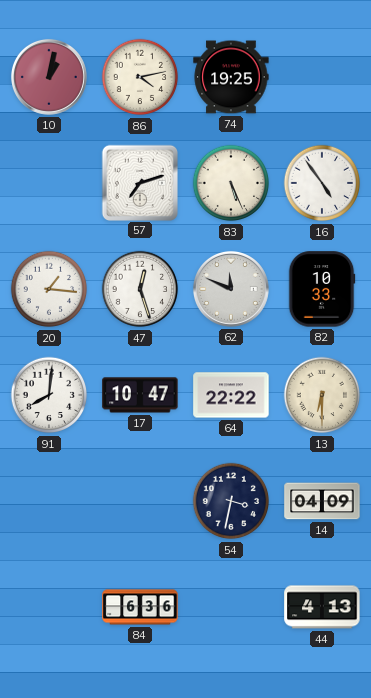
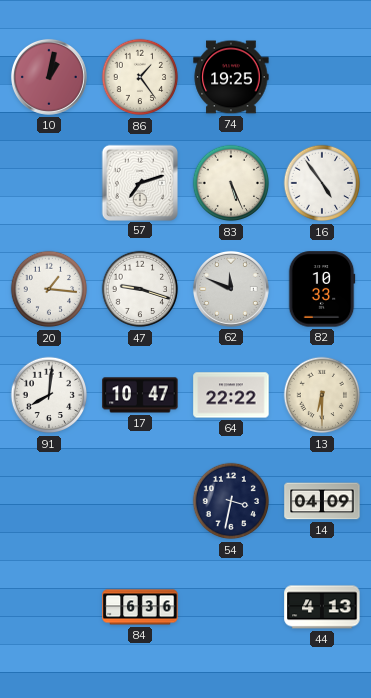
86: 4:13 -> 1:24
47: 12:27 -> 9:18
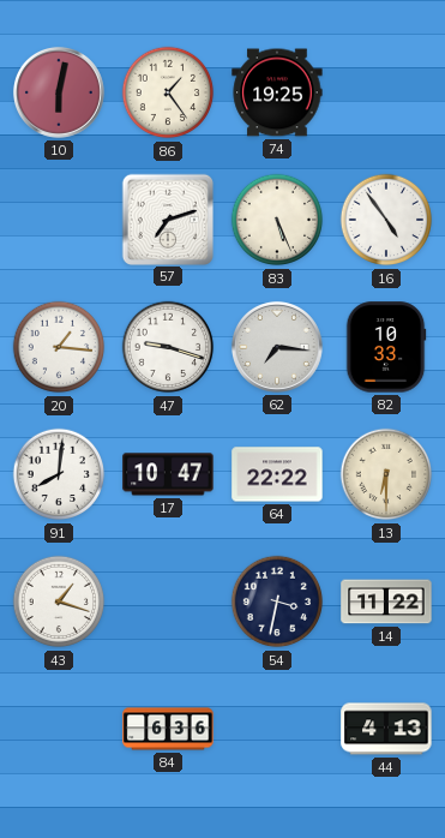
10: 1:02 -> 6:02
62: 11:49 -> 7:16
43: none -> 1:18
14: 04:09 -> 11:22
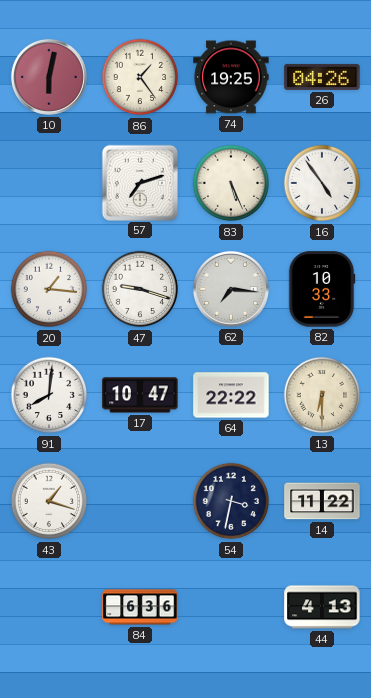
26: none -> 04:26
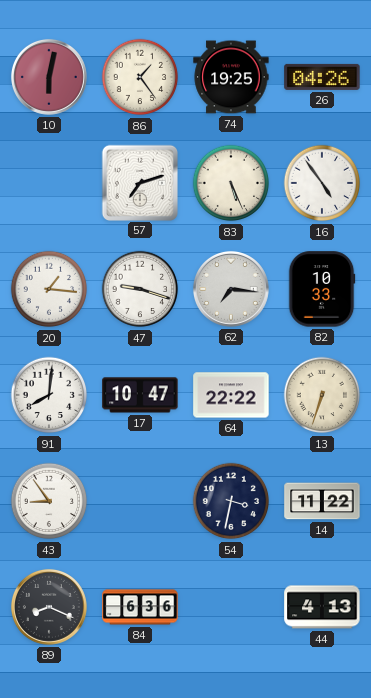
13: 6:30 -> 6:33
43: 1:18 -> 8:54
89: none -> 8:19
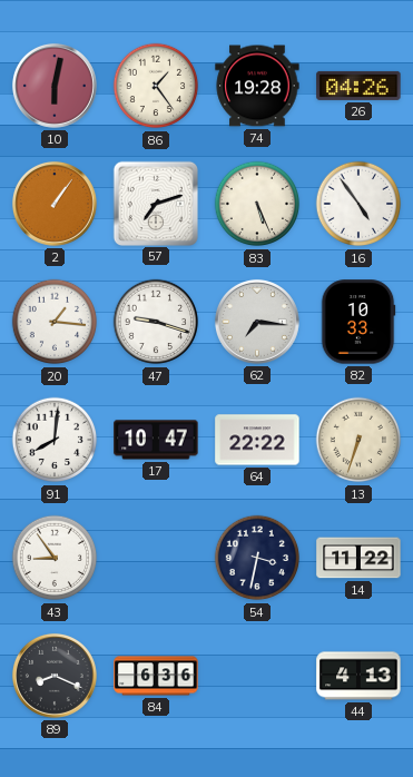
74: 19:25 -> 19:28
2: none -> 1:06
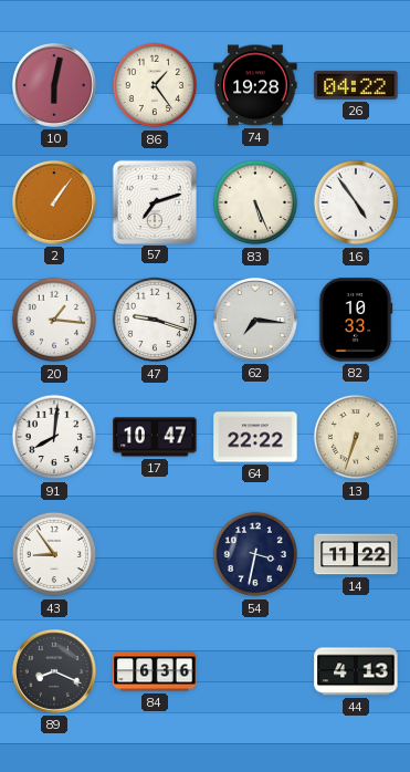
26: 04:26 -> 04:22
